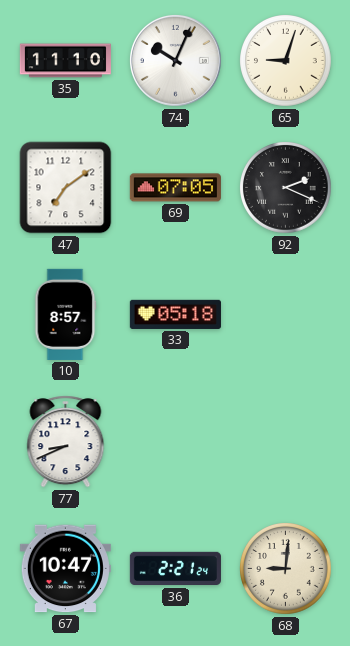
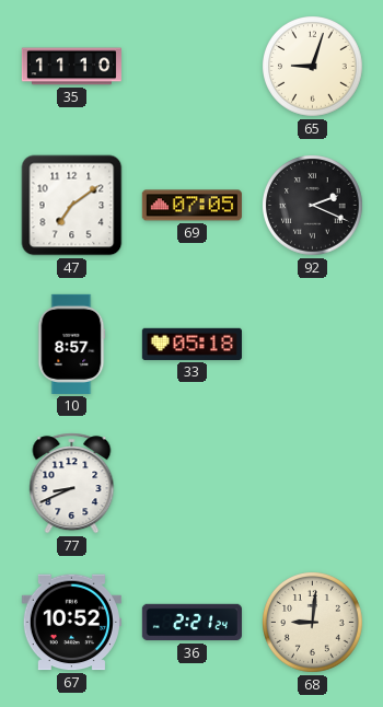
74: 10:04 -> none
67: 10:47 -> 10:52
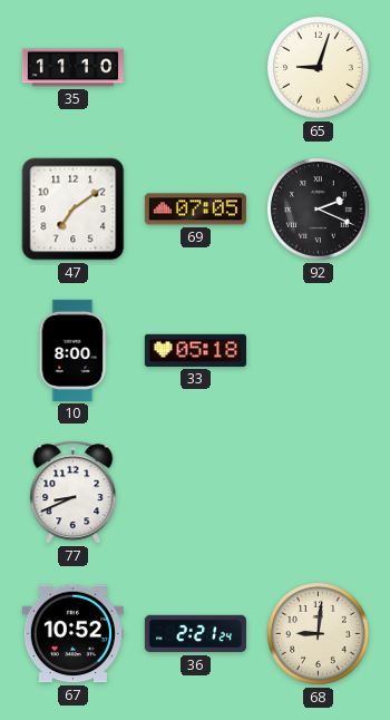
10: 8:57 -> 8:00
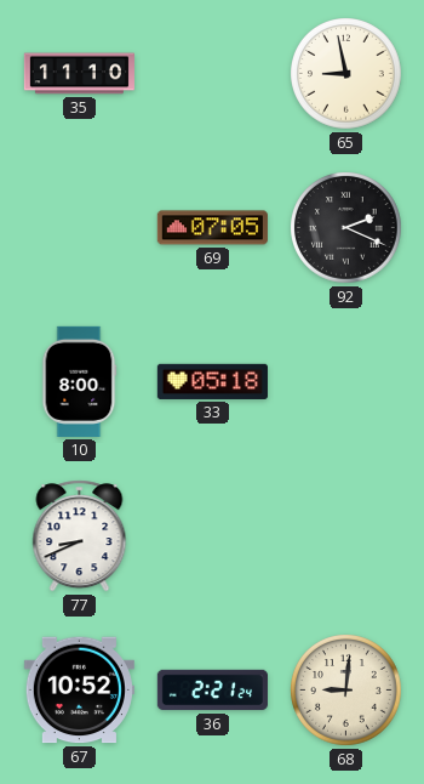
65: 9:03 -> 8:58
47: 7:09 -> none
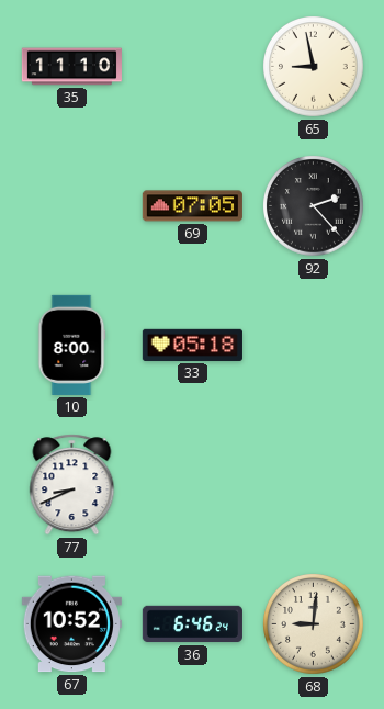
92: 2:19 -> 2:23
36: 2:21 -> 6:46
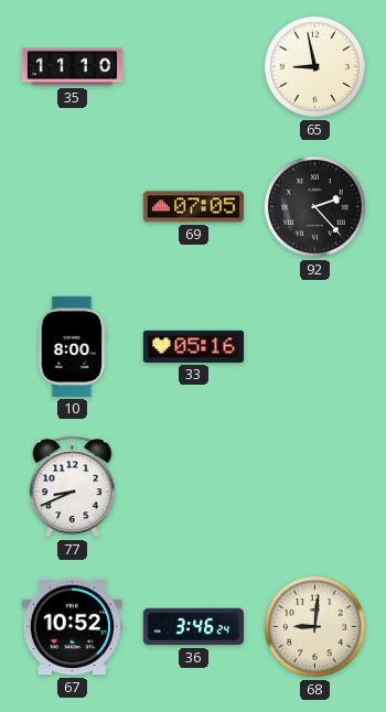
33: 05:18 -> 05:16
36: 6:46 -> 3:46
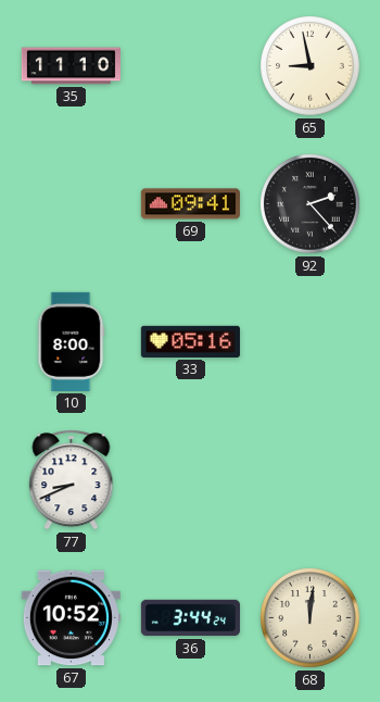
69: 07:05 -> 09:41
36: 3:46 -> 3:44
68: 9:01 -> 12:01
